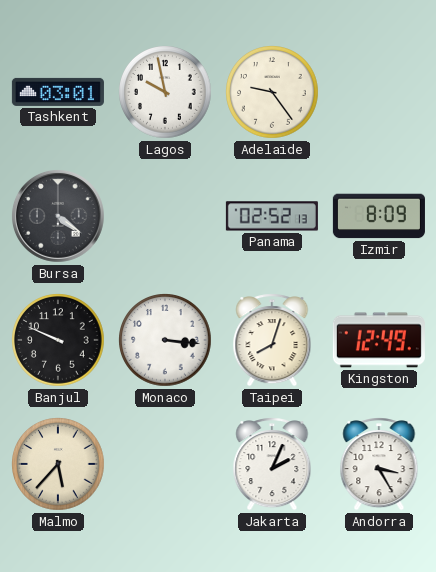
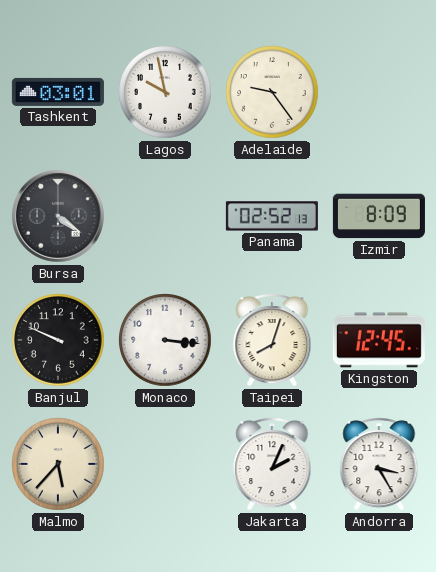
Kingston: 12:49 -> 12:45
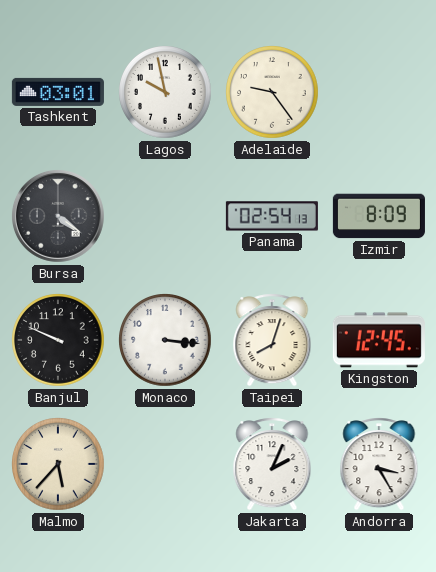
Panama: 02:52 -> 02:54
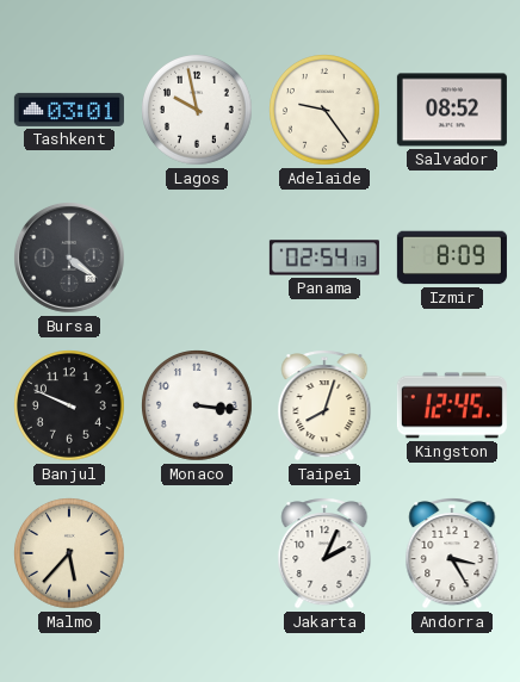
Salvador: none -> 08:52
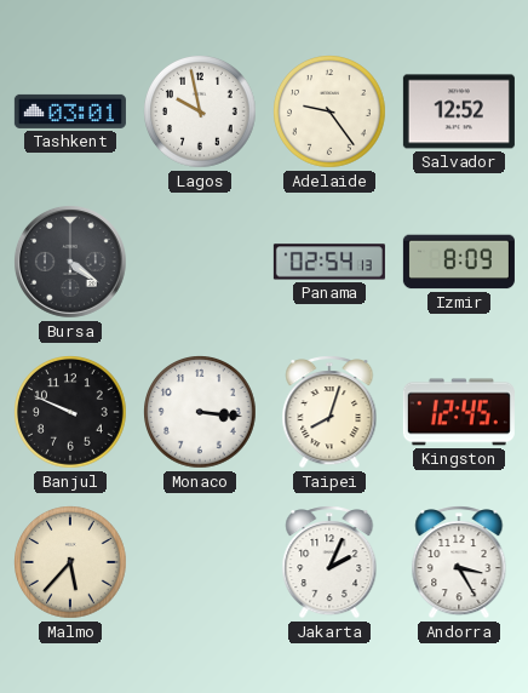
Salvador: 08:52 -> 12:52
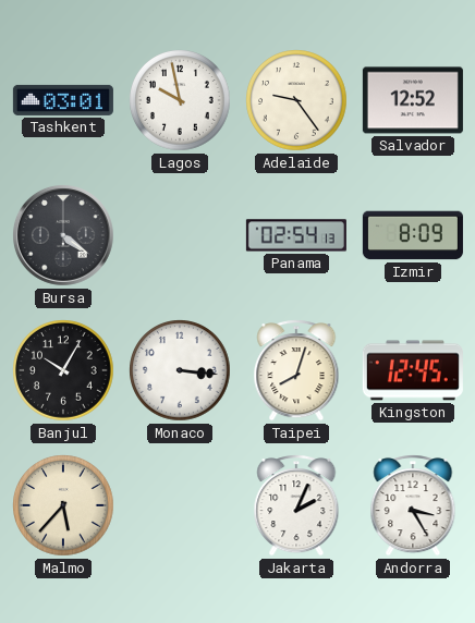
Banjul: 9:49 -> 10:05
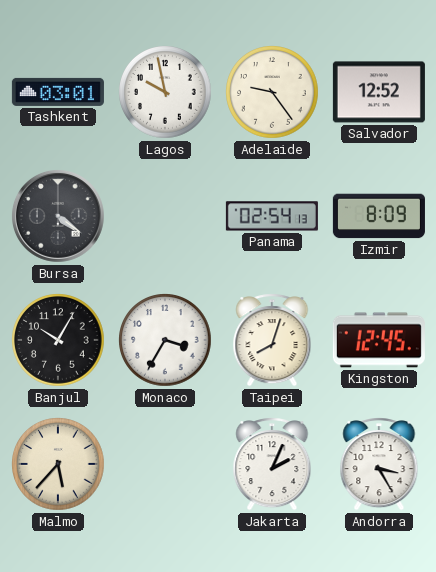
Monaco: 3:16 -> 3:35
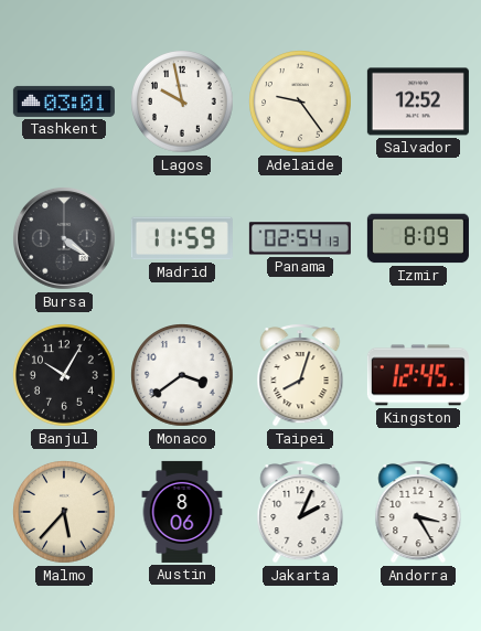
Madrid: none -> 11:59
Monaco: 3:35 -> 3:39
Austin: none -> 8:06
